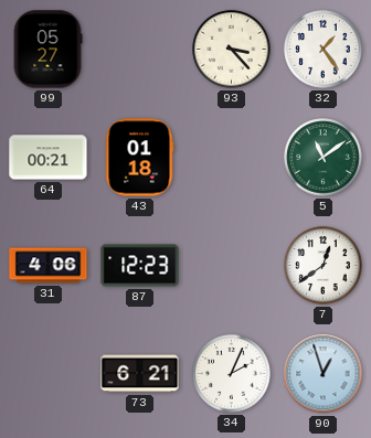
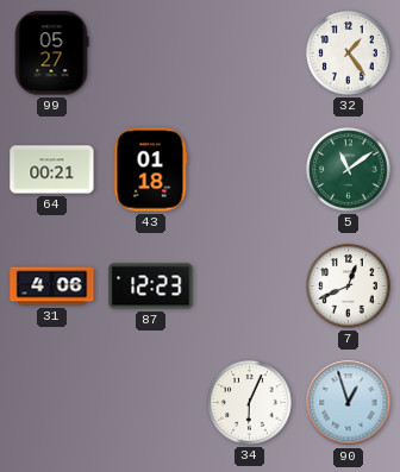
93: 3:23 -> none
7: 12:39 -> 12:41
73: 6:21 -> none
34: 2:04 -> 6:04
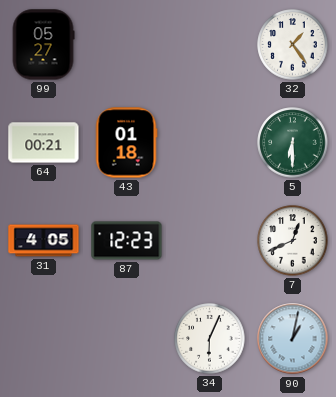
5: 11:09 -> 6:30
31: 4:06 -> 4:05
90: 12:57 -> 1:02
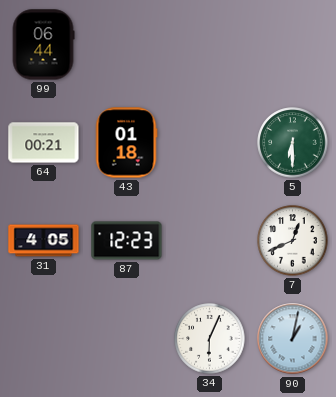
99: 05:27 -> 06:44
32: 1:24 -> none
